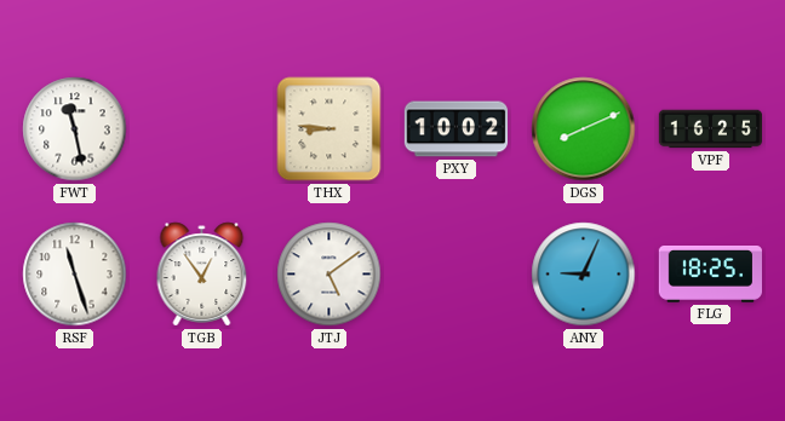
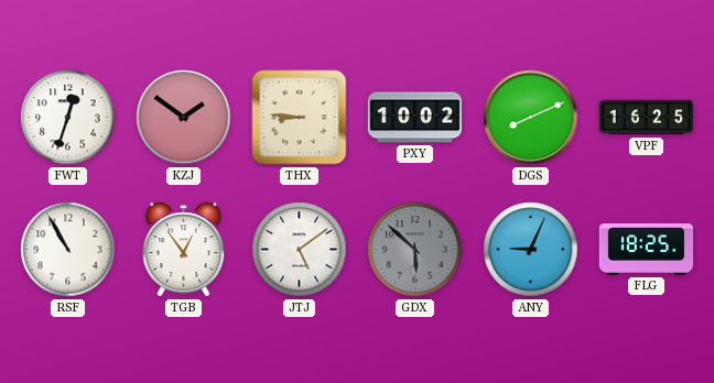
FWT: 11:28 -> 12:33
KZJ: none -> 1:51
RSF: 11:27 -> 10:55
GDX: none -> 5:52
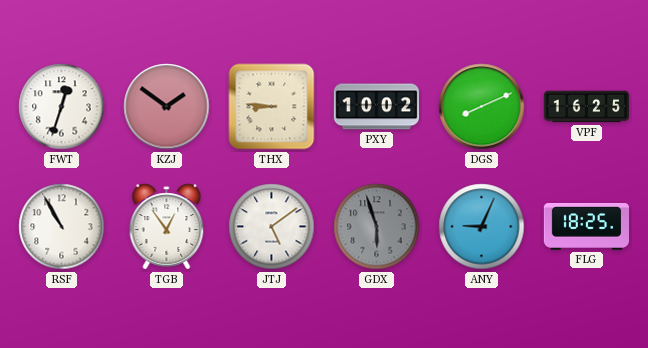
GDX: 5:52 -> 5:57
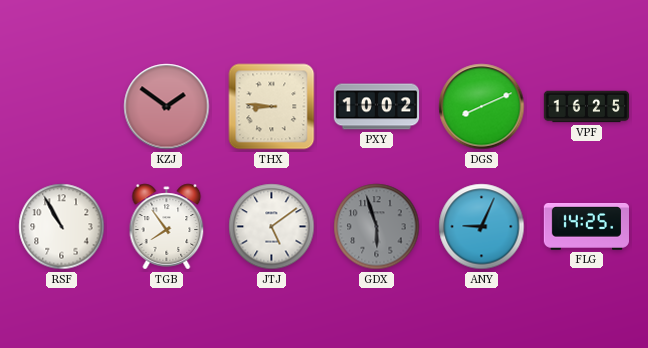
FWT: 12:33 -> none
TGB: 12:54 -> 7:54
FLG: 18:25 -> 14:25
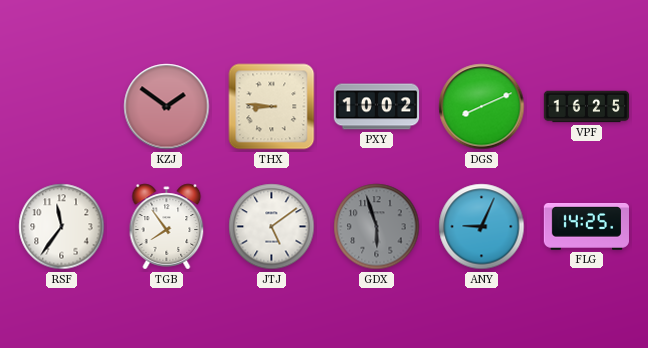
RSF: 10:55 -> 11:36
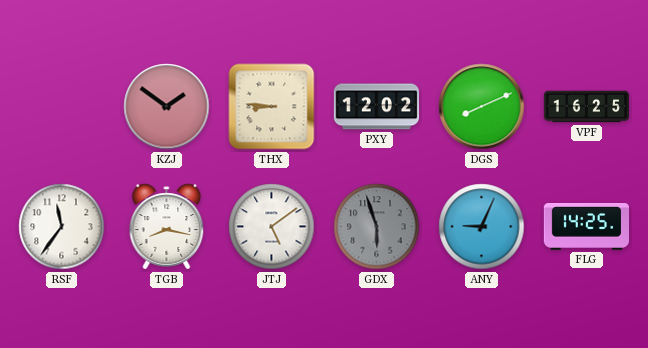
PXY: 10:02 -> 12:02
TGB: 7:54 -> 8:17
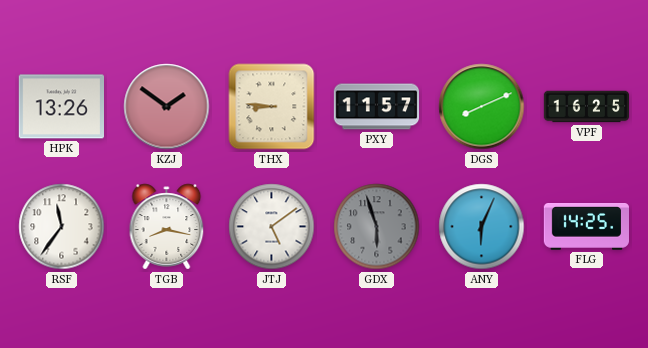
HPK: none -> 13:26
PXY: 12:02 -> 11:57
ANY: 9:04 -> 6:04
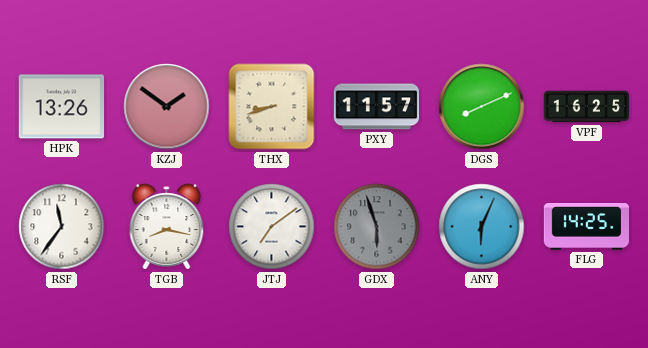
THX: 8:46 -> 8:42
JTJ: 5:09 -> 7:09
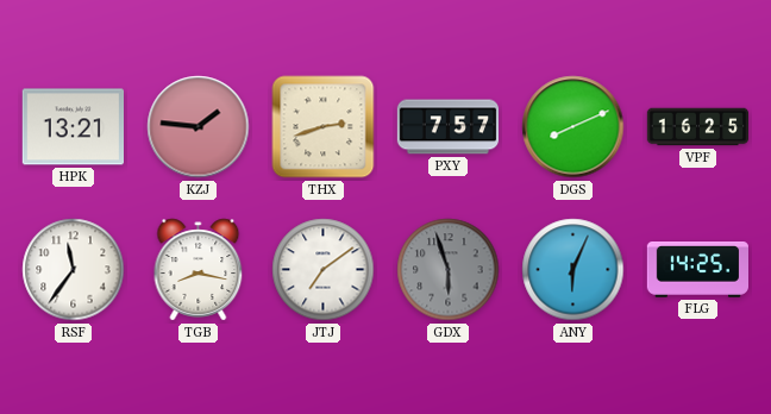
HPK: 13:26 -> 13:21
KZJ: 1:51 -> 1:46
THX: 8:42 -> 2:42
PXY: 11:57 -> 7:57
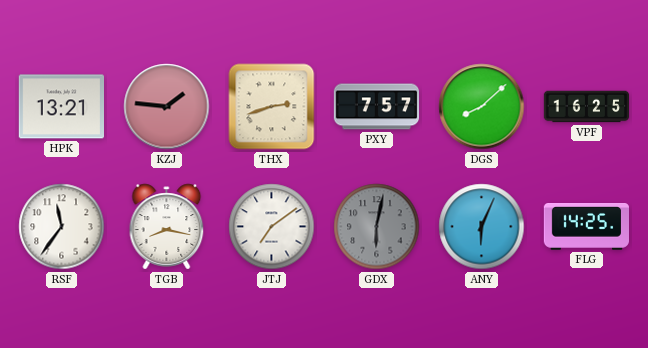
DGS: 8:11 -> 8:08
GDX: 5:57 -> 6:02
